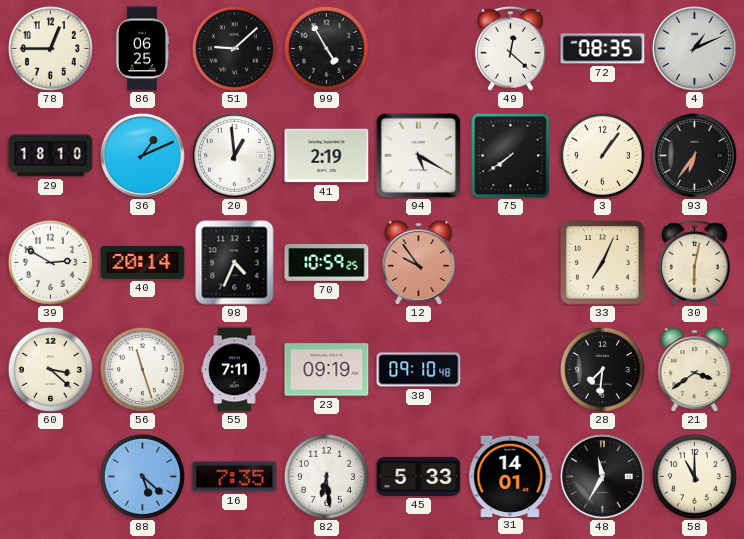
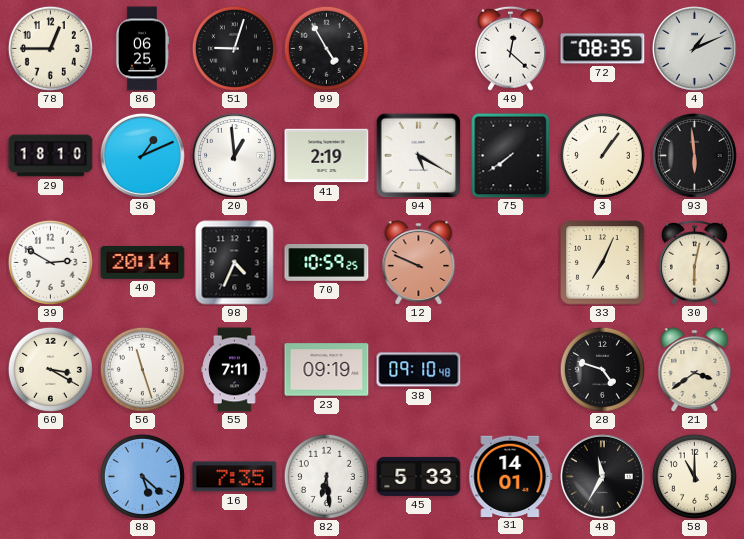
51: 9:08 -> 9:03
93: 6:36 -> 5:59
12: 9:54 -> 9:49
60: 3:22 -> 3:20
28: 7:31 -> 4:48
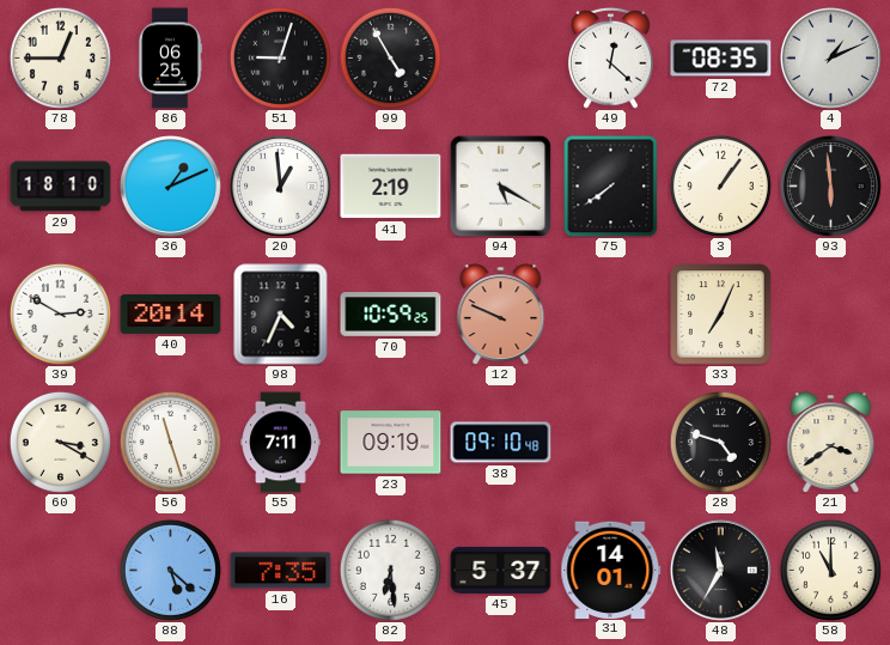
30: 6:02 -> none
45: 5:33 -> 5:37
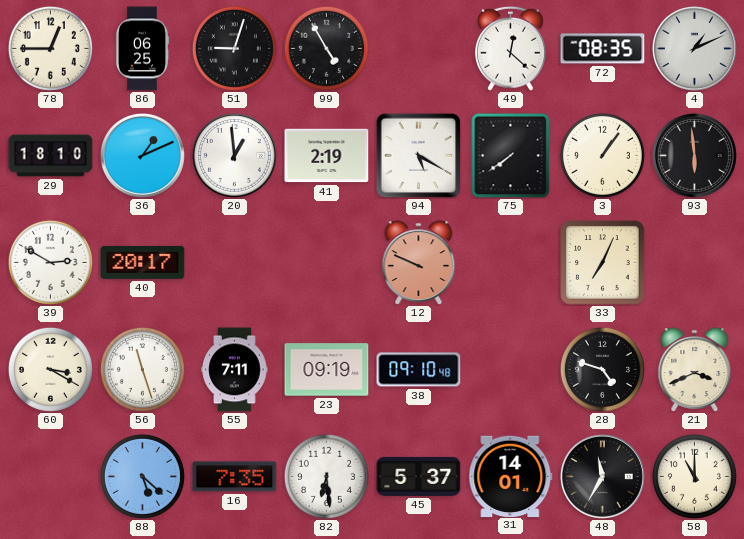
40: 20:14 -> 20:17
98: 4:34 -> none
70: 10:59 -> none
21: 3:39 -> 3:41
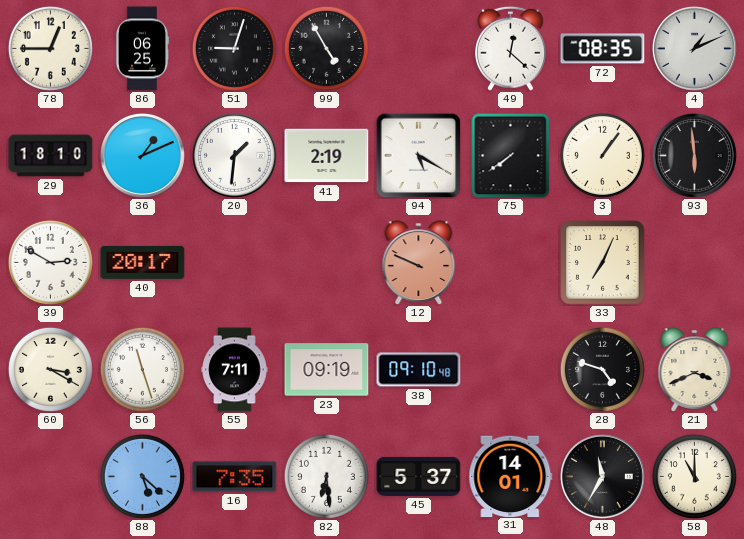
20: 12:59 -> 1:31
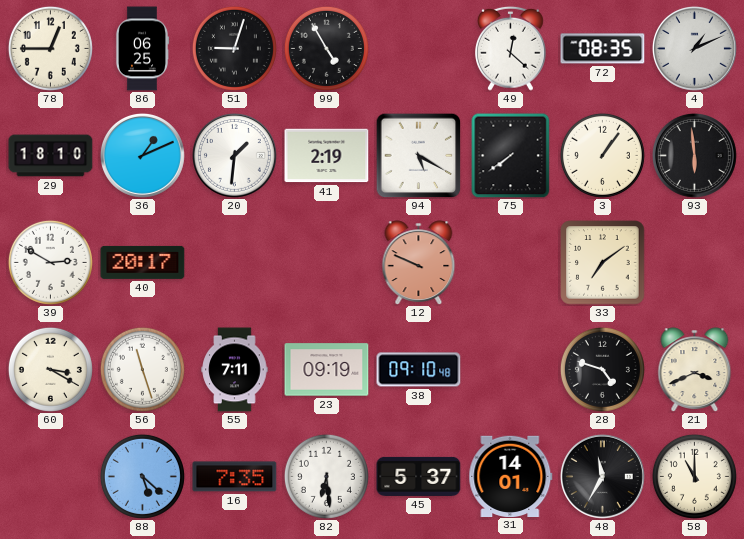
33: 7:04 -> 7:09
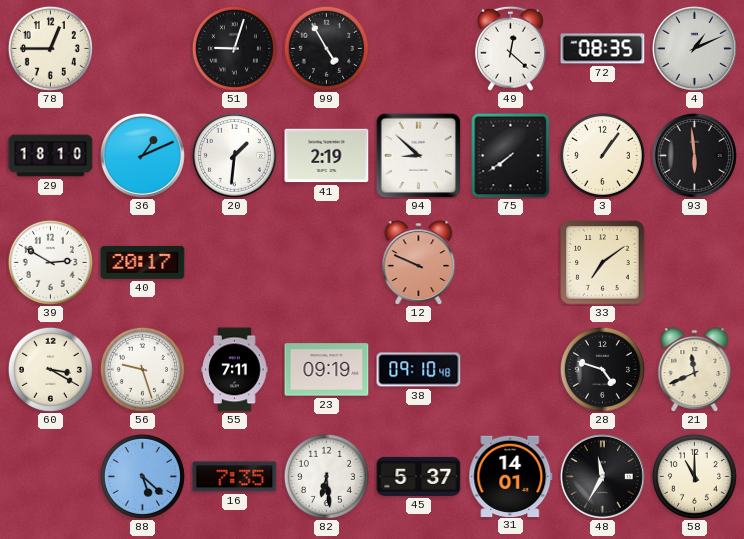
86: 06:25 -> none
94: 5:20 -> 8:52
56: 11:27 -> 9:27
21: 3:41 -> 11:41
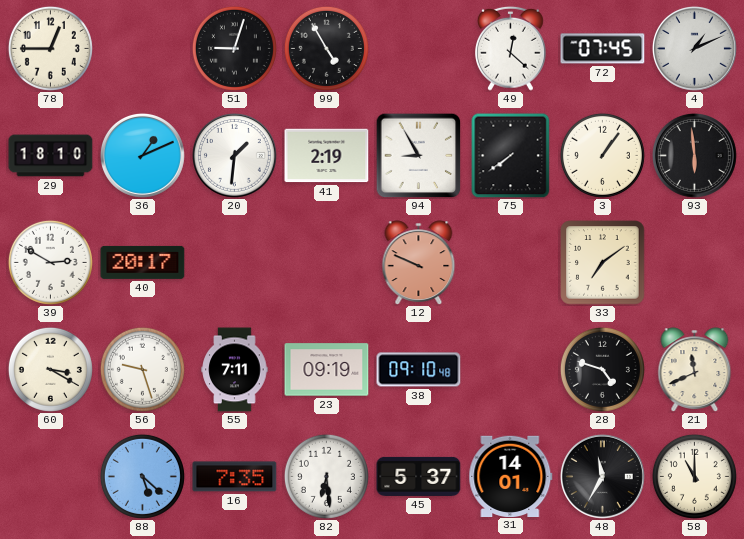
72: 08:35 -> 07:45
94: 8:52 -> 8:55
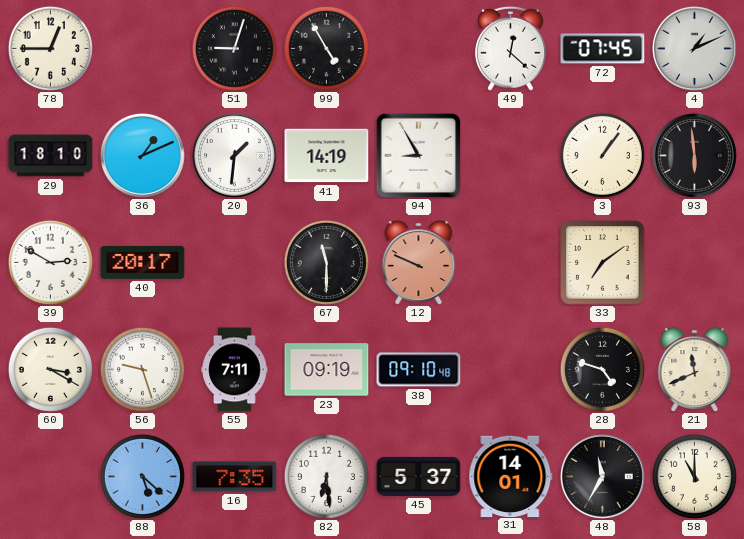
41: 2:19 -> 14:19
75: 7:39 -> none
67: none -> 11:30
